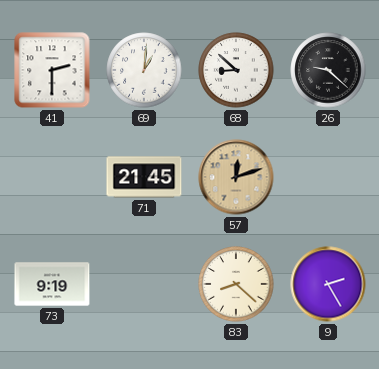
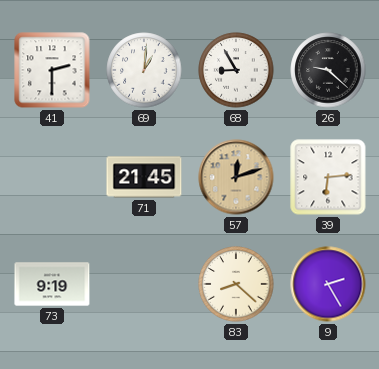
68: 8:52 -> 8:55
39: none -> 6:14
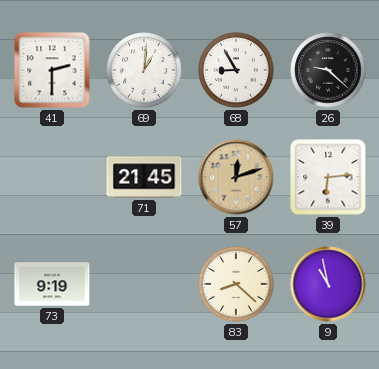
9: 2:25 -> 10:58
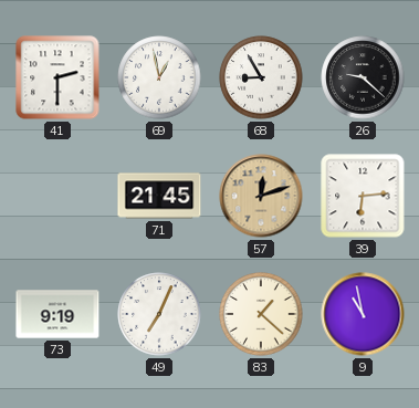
69: 1:01 -> 12:58
49: none -> 7:04
83: 8:22 -> 1:22
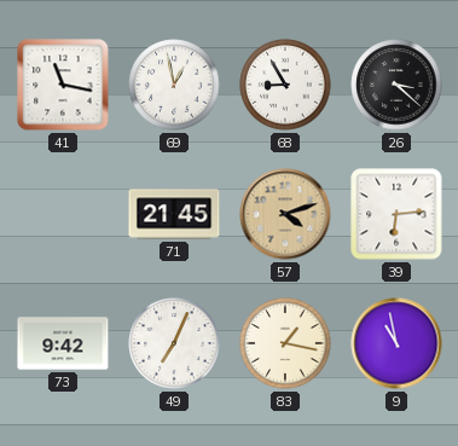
41: 2:30 -> 11:17
26: 9:22 -> 3:22
57: 12:12 -> 4:12
73: 9:19 -> 9:42
83: 1:22 -> 1:17
